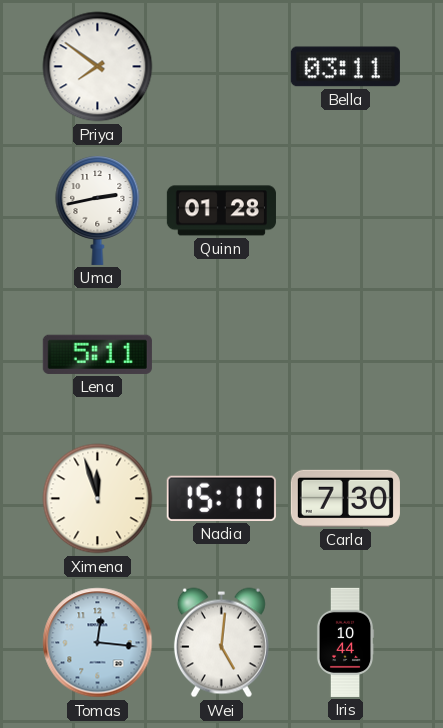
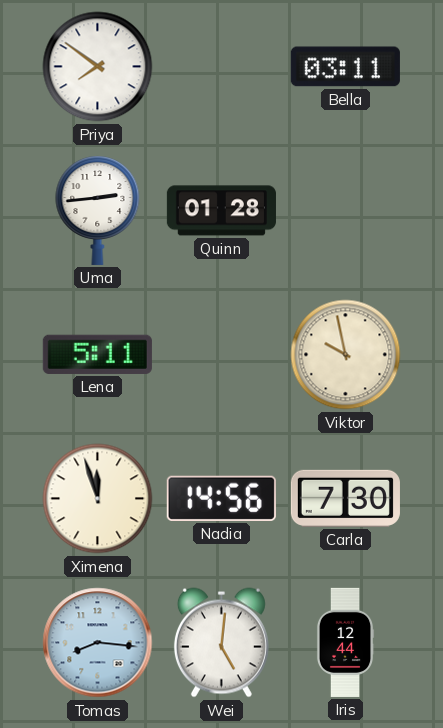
Uma: 2:43 -> 2:44
Viktor: none -> 9:58
Nadia: 15:11 -> 14:56
Tomas: 12:16 -> 8:16
Iris: 10:44 -> 12:44
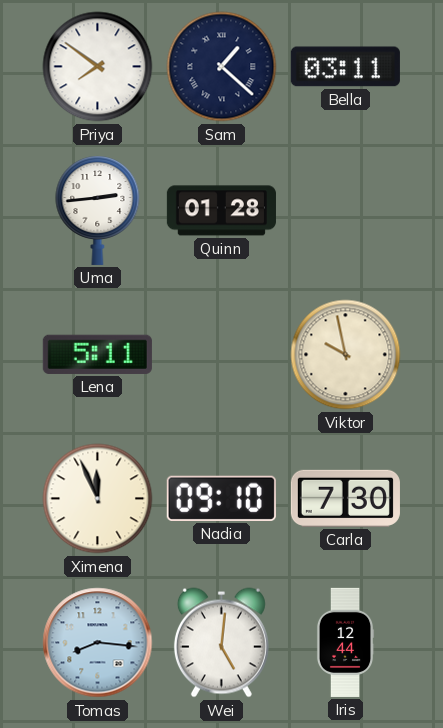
Sam: none -> 1:22
Ximena: 11:57 -> 11:56
Nadia: 14:56 -> 09:10
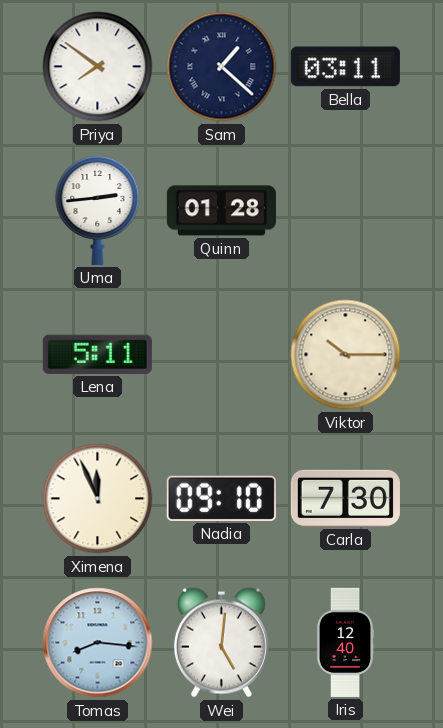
Viktor: 9:58 -> 10:15
Iris: 12:44 -> 12:40
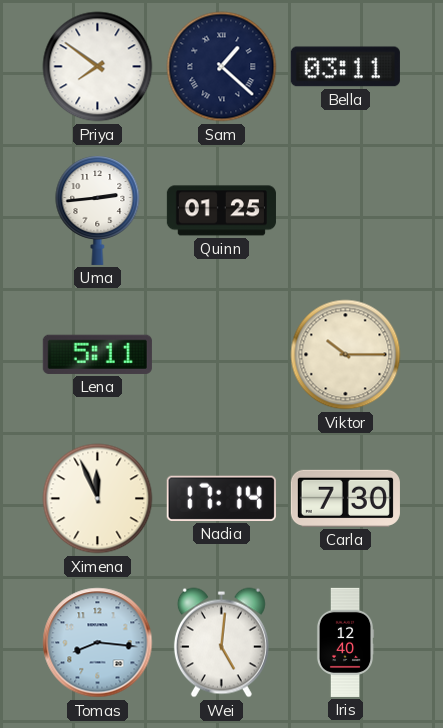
Quinn: 01:28 -> 01:25
Nadia: 09:10 -> 17:14
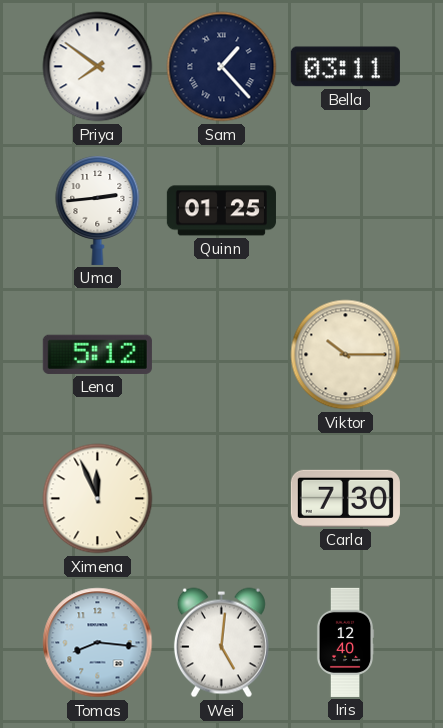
Sam: 1:22 -> 1:23
Lena: 5:11 -> 5:12
Nadia: 17:14 -> none
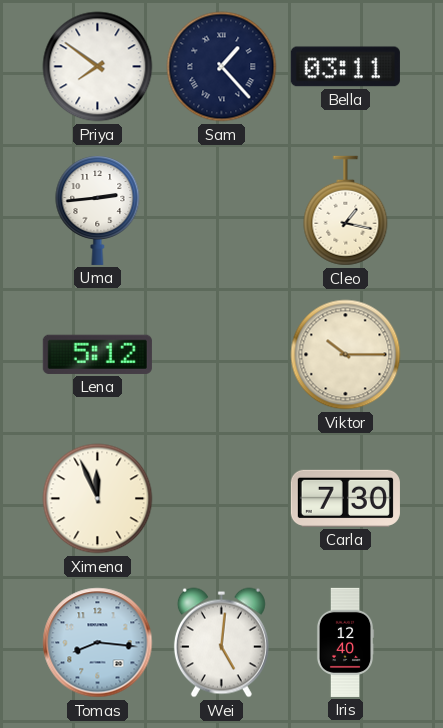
Quinn: 01:25 -> none
Cleo: none -> 1:17
